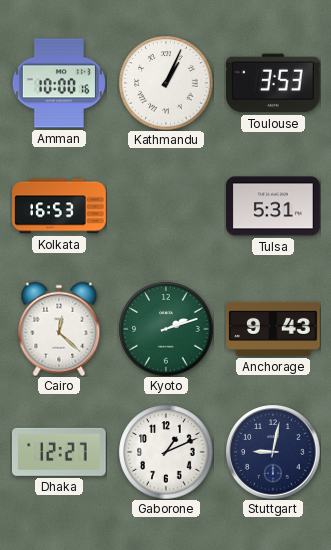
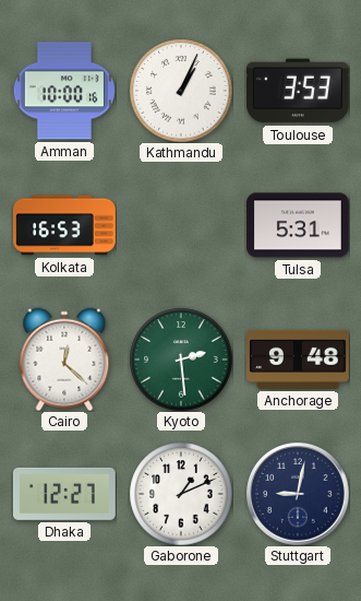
Kyoto: 2:12 -> 2:29
Anchorage: 9:43 -> 9:48
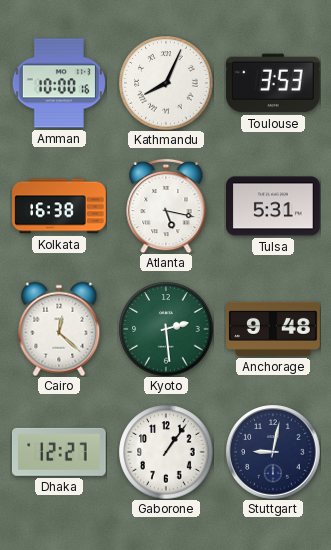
Kathmandu: 1:04 -> 8:04
Kolkata: 16:53 -> 16:38
Atlanta: none -> 5:17
Gaborone: 1:11 -> 1:06
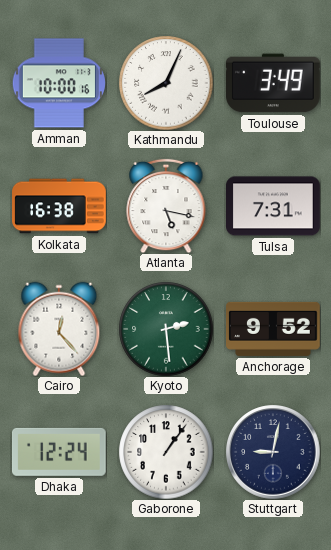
Toulouse: 3:53 -> 3:49
Tulsa: 5:31 -> 7:31
Cairo: 12:22 -> 12:23
Anchorage: 9:48 -> 9:52
Dhaka: 12:27 -> 12:24
